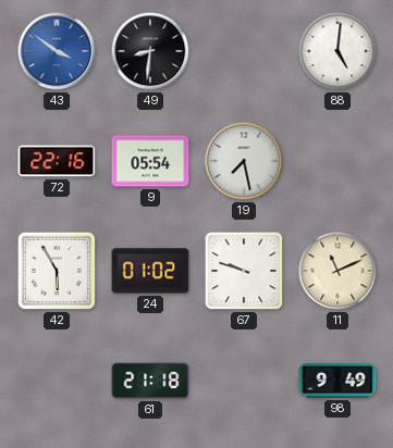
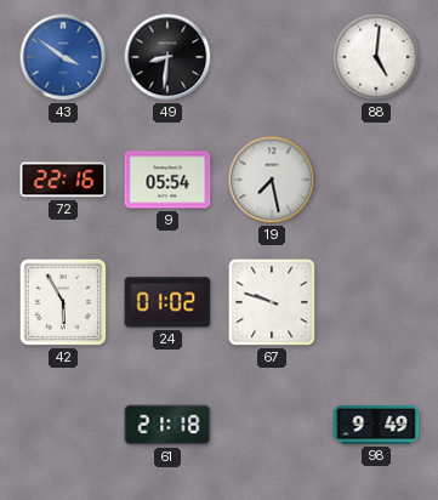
11: 11:11 -> none
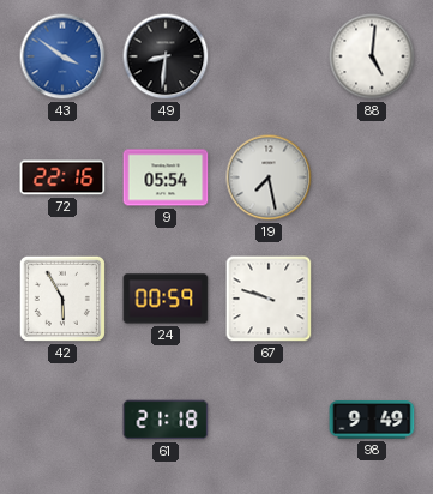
24: 01:02 -> 00:59
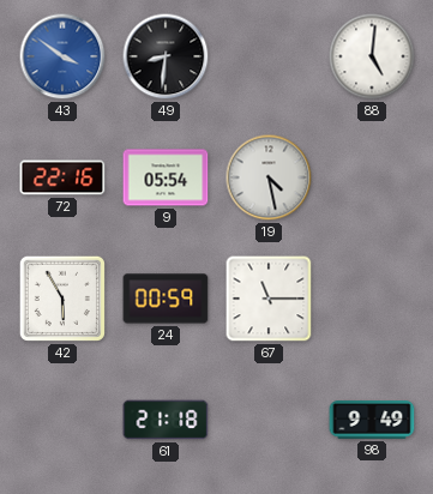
19: 7:28 -> 4:28
67: 9:48 -> 11:15
